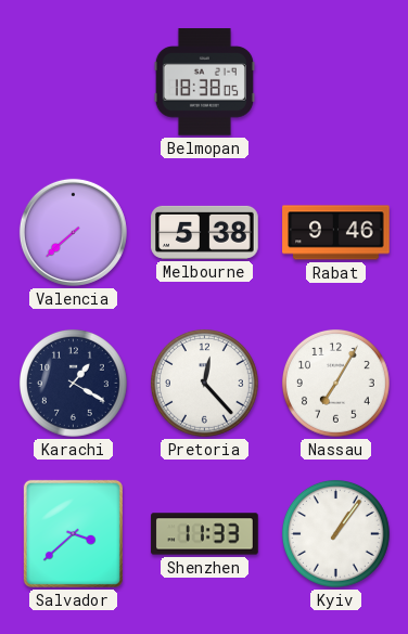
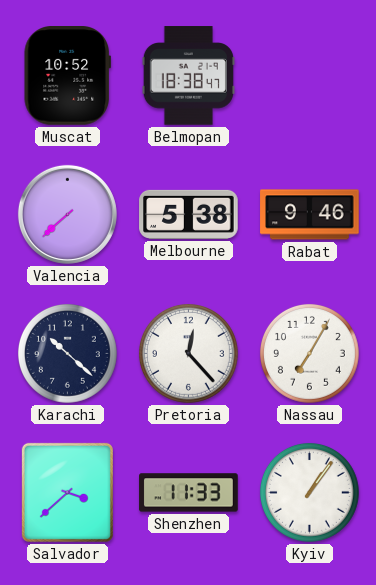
Muscat: none -> 10:52
Belmopan: 18:38:05 -> 18:38:47
Karachi: 1:20 -> 10:22
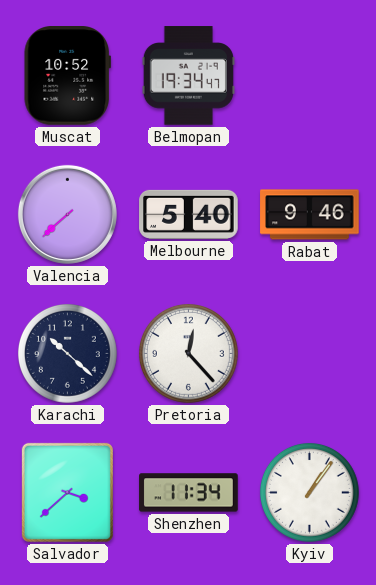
Belmopan: 18:38 -> 19:34
Melbourne: 5:38 -> 5:40
Nassau: 7:05 -> none
Shenzhen: 11:33 -> 11:34
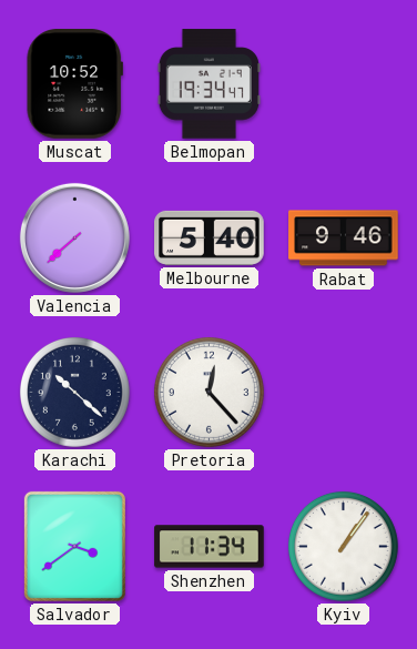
Salvador: 3:38 -> 3:39
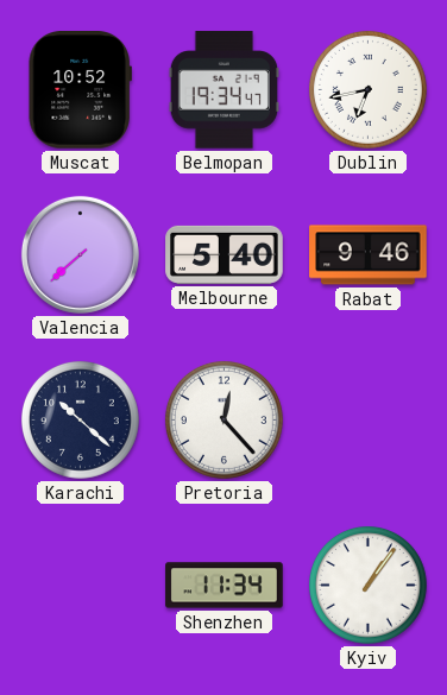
Dublin: none -> 6:43
Salvador: 3:39 -> none
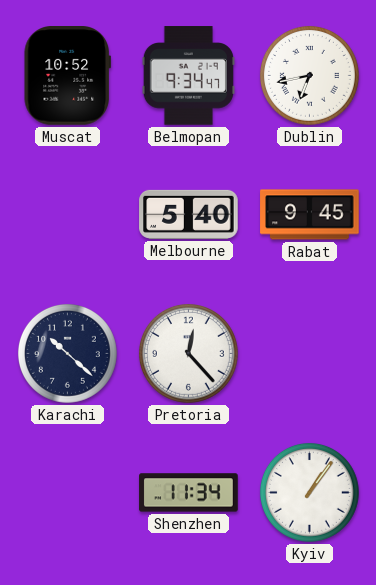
Belmopan: 19:34 -> 9:34
Valencia: 7:38 -> none
Rabat: 9:46 -> 9:45
